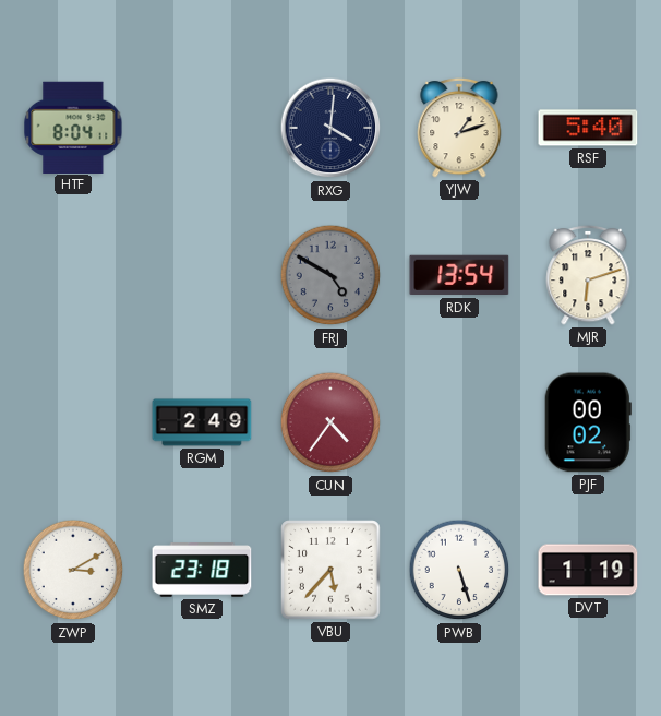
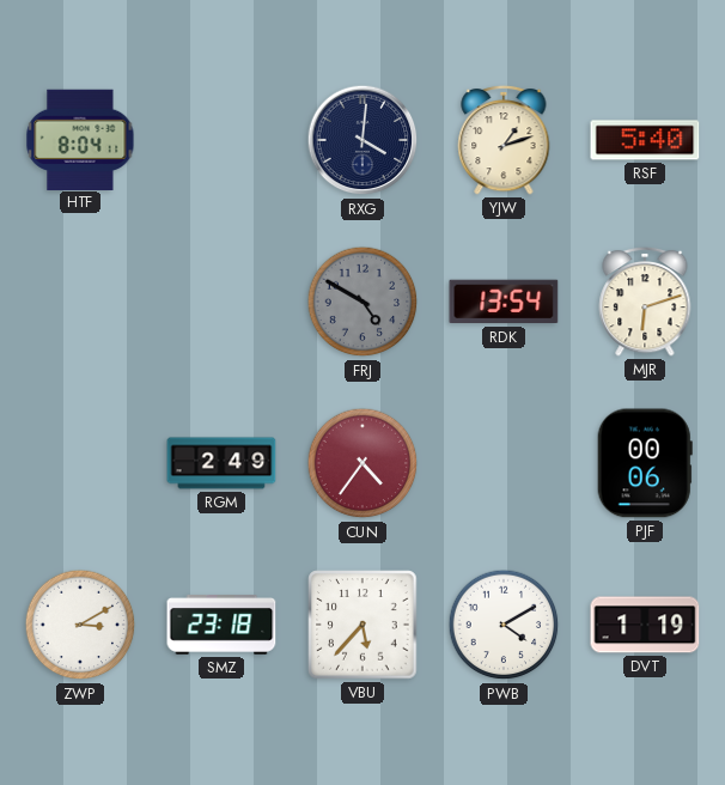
PJF: 00:02 -> 00:06
PWB: 5:27 -> 4:10
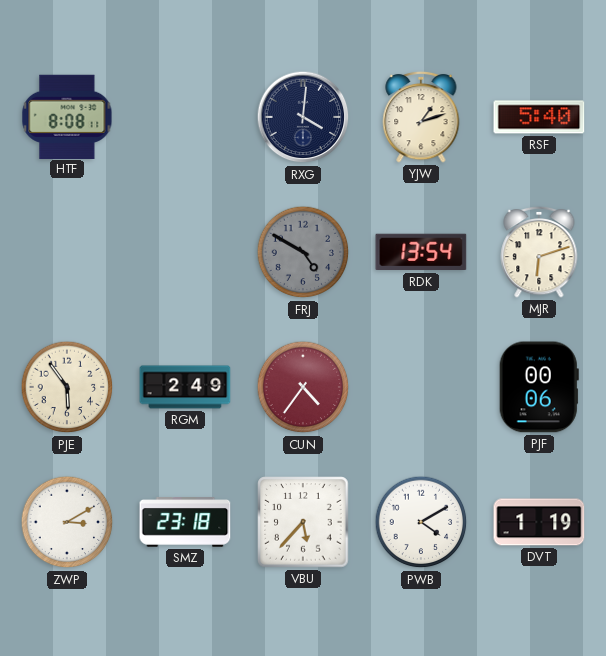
HTF: 8:04 -> 8:08
PJE: none -> 5:54
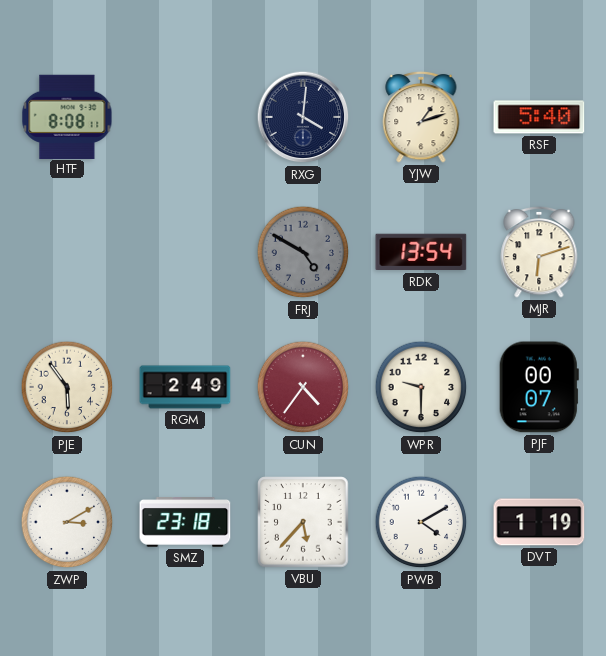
WPR: none -> 9:30
PJF: 00:06 -> 00:07
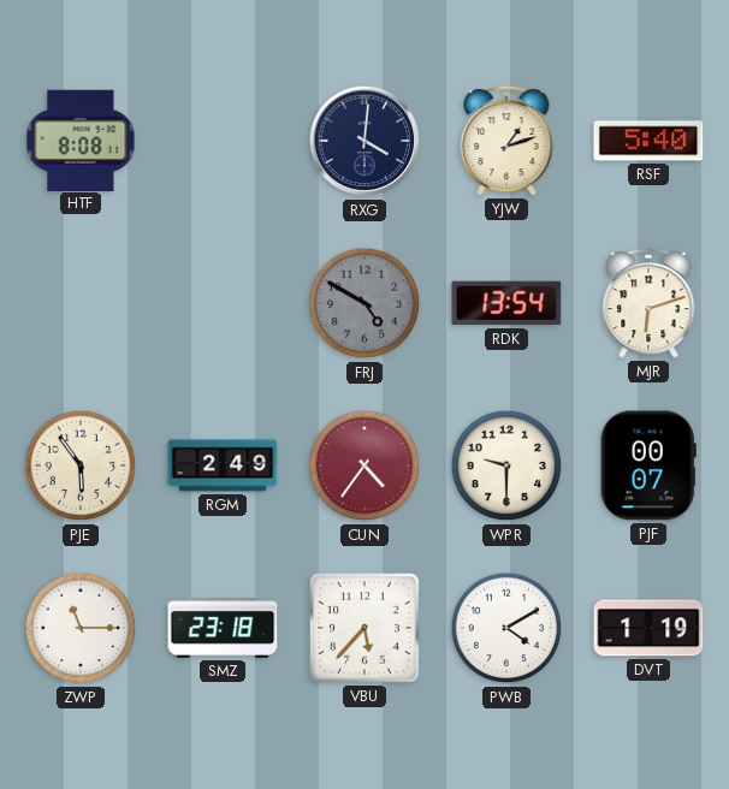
ZWP: 3:10 -> 11:15
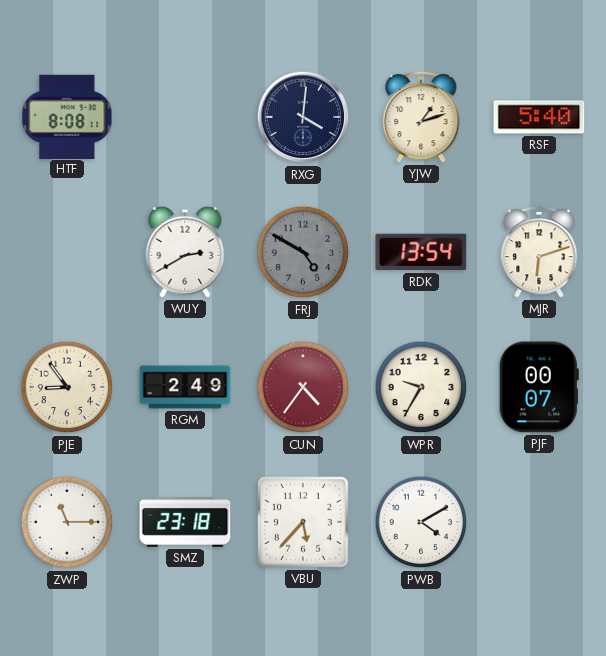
WUY: none -> 2:40
PJE: 5:54 -> 8:54
WPR: 9:30 -> 9:35
DVT: 1:19 -> none
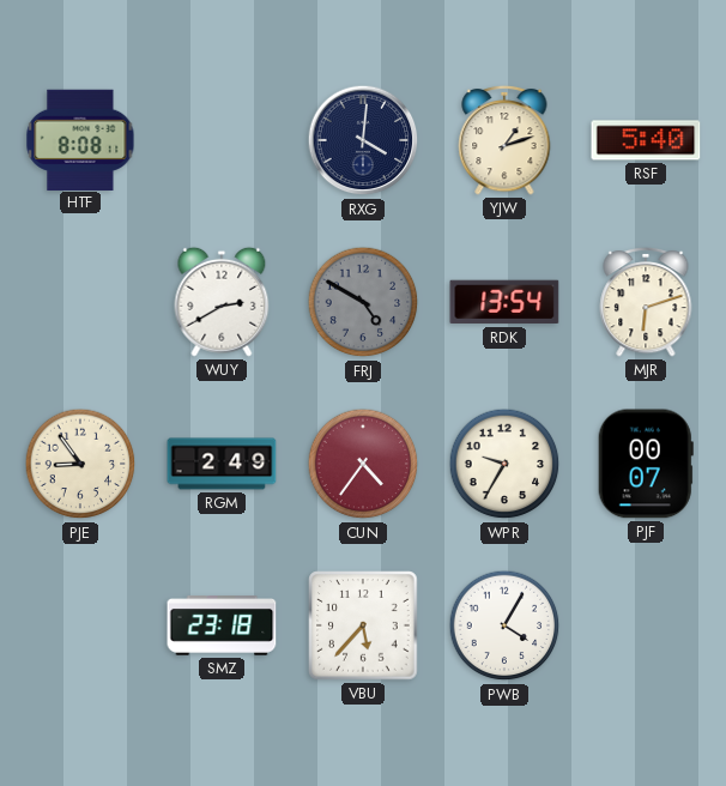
ZWP: 11:15 -> none
PWB: 4:10 -> 4:05
